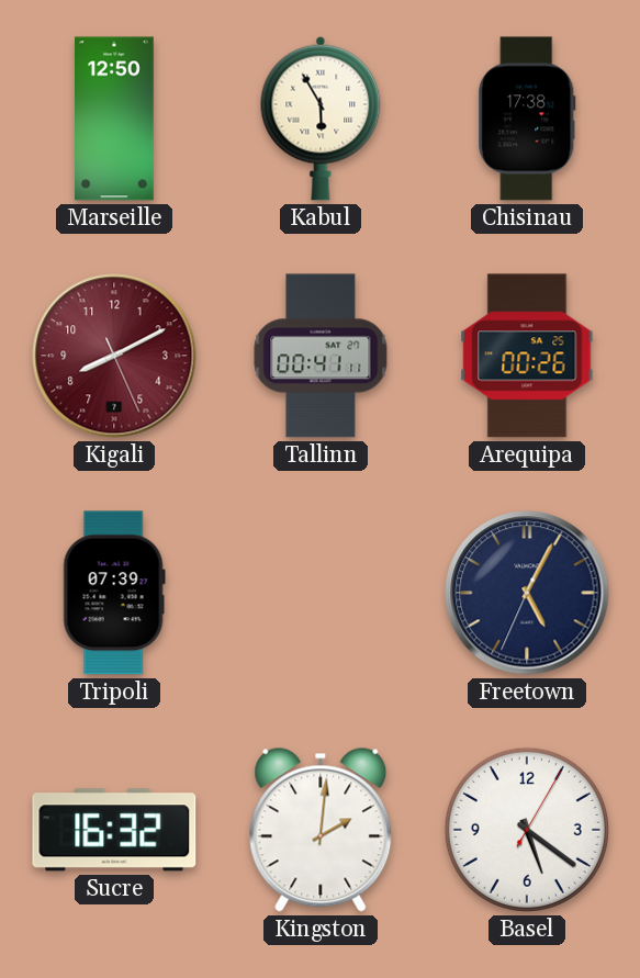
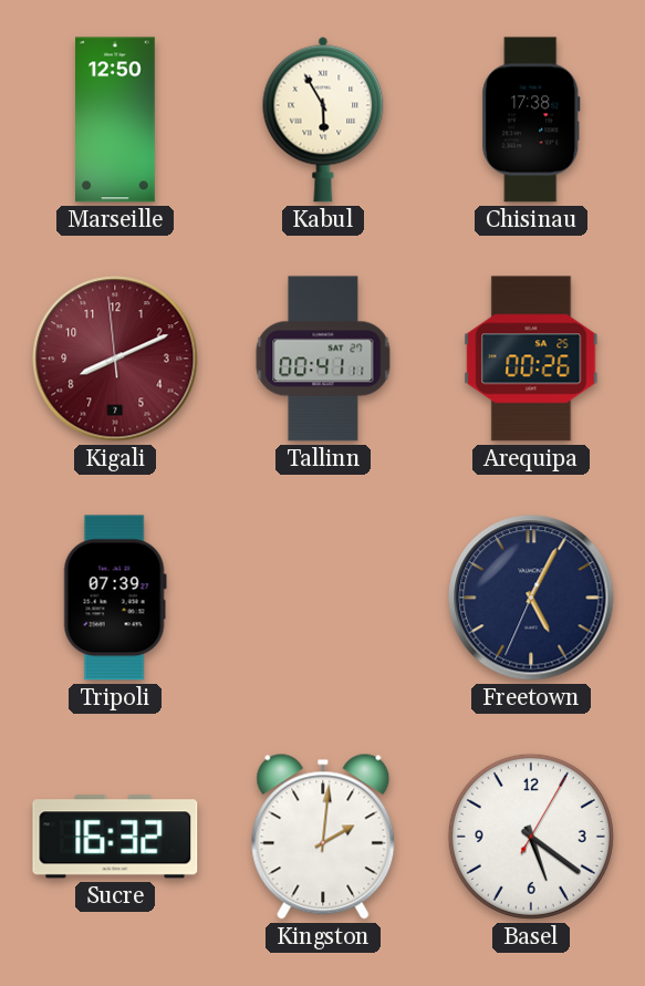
Kigali: 8:10:26 -> 8:10:59
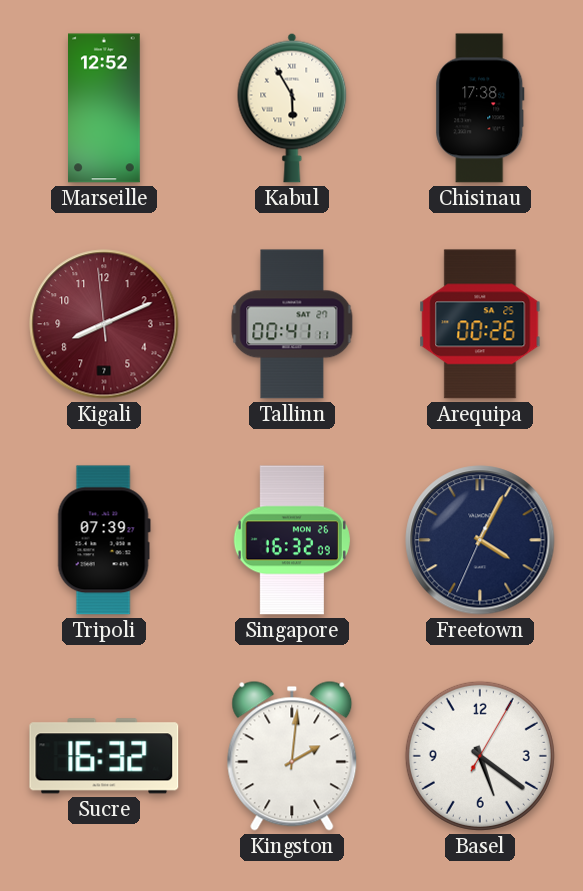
Marseille: 12:50 -> 12:52
Singapore: none -> 16:32
Freetown: 5:04 -> 4:04
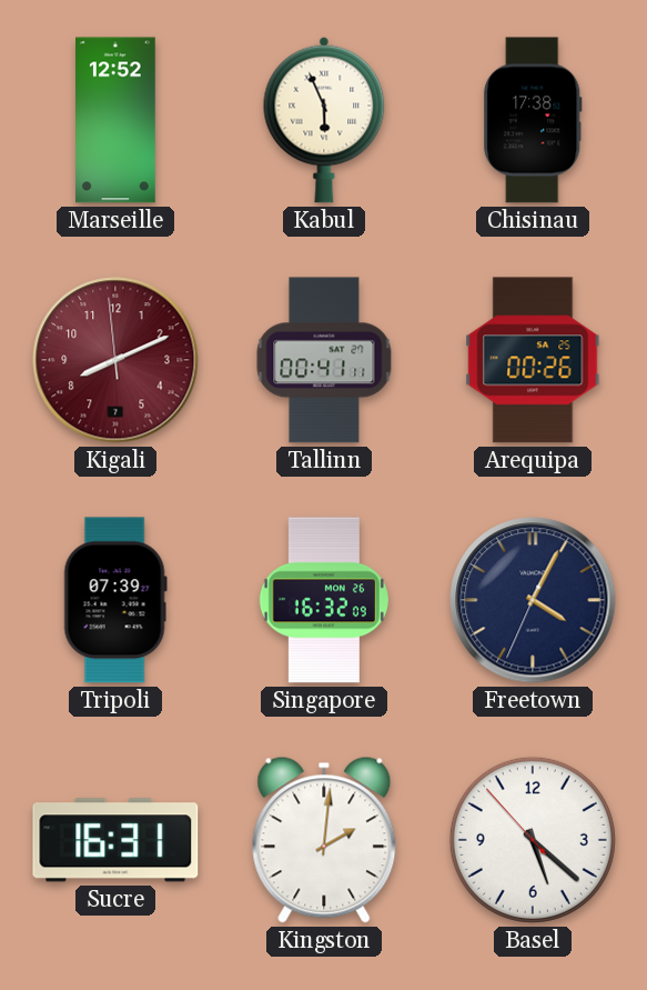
Kabul: 5:55 -> 5:56
Sucre: 16:32 -> 16:31
Basel: 5:21:05 -> 5:21:53
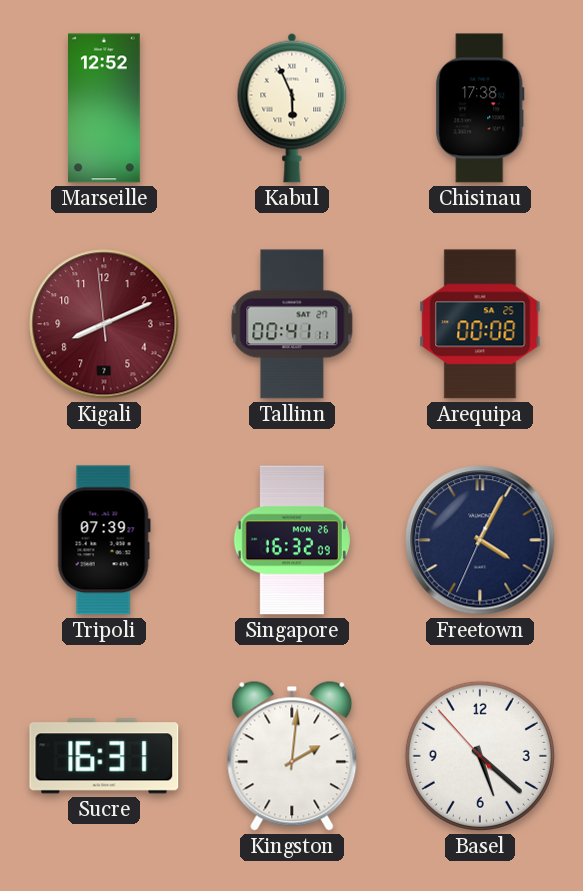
Arequipa: 00:26 -> 00:08
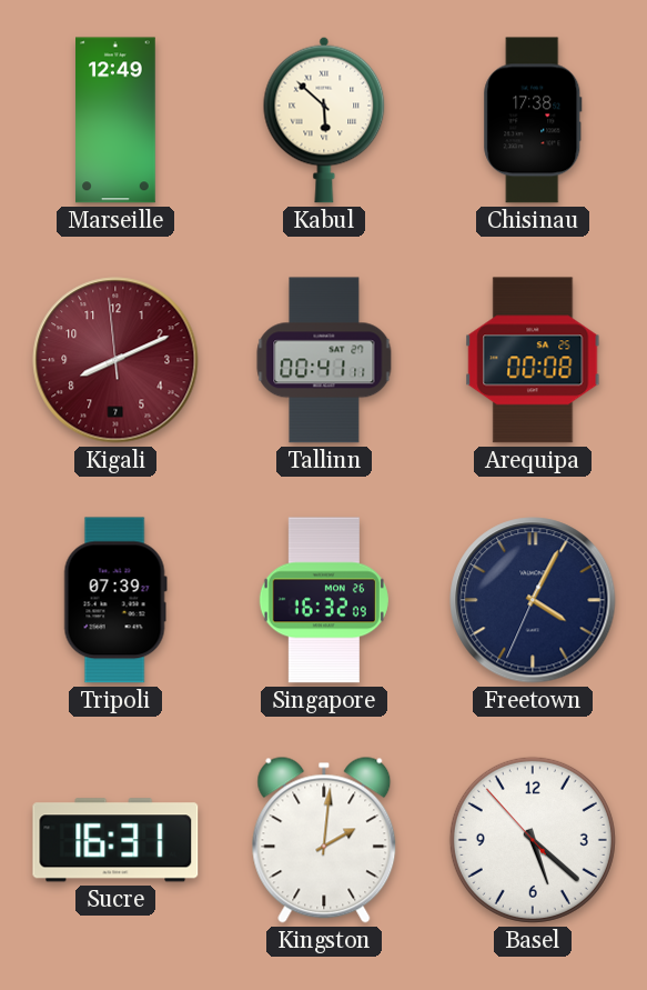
Marseille: 12:52 -> 12:49
Kabul: 5:56 -> 5:52
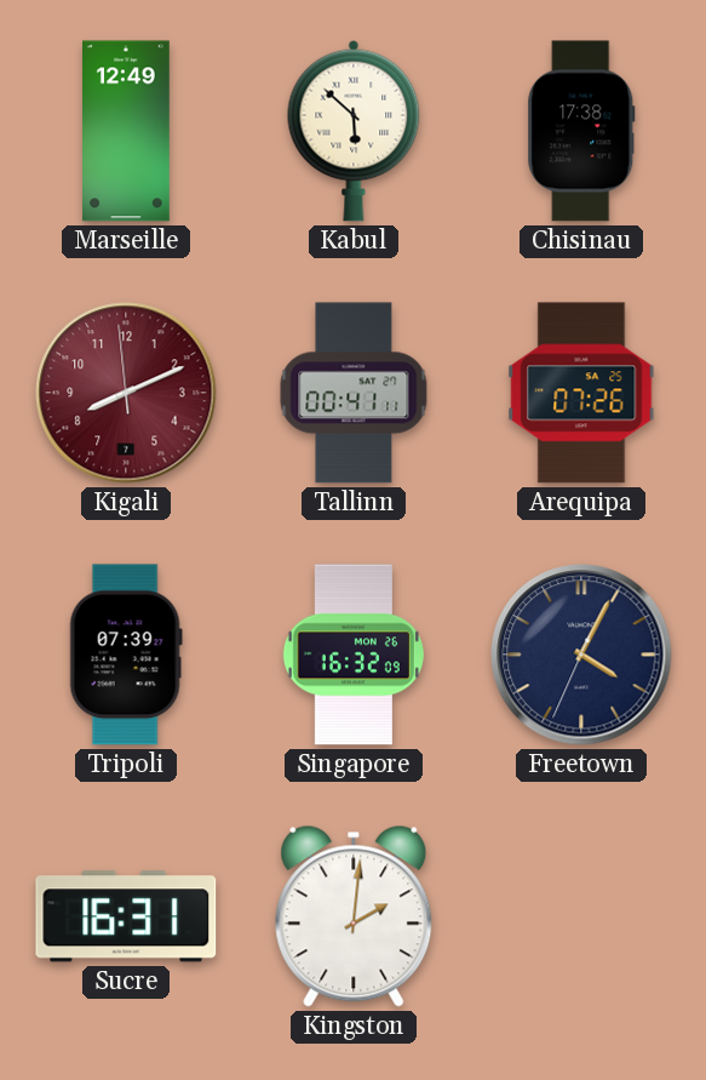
Arequipa: 00:08 -> 07:26
Basel: 5:21 -> none
